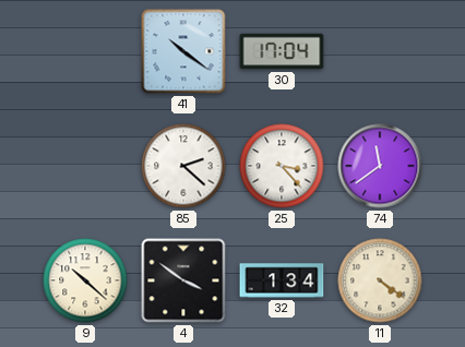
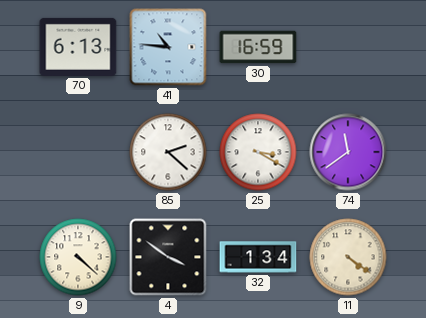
70: none -> 6:13
41: 10:21 -> 10:46
30: 17:04 -> 16:59
25: 3:23 -> 3:20
9: 10:22 -> 4:22
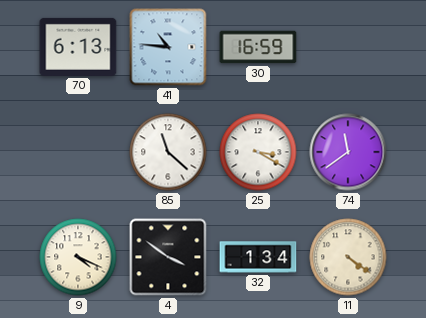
85: 2:22 -> 11:22
9: 4:22 -> 4:19
